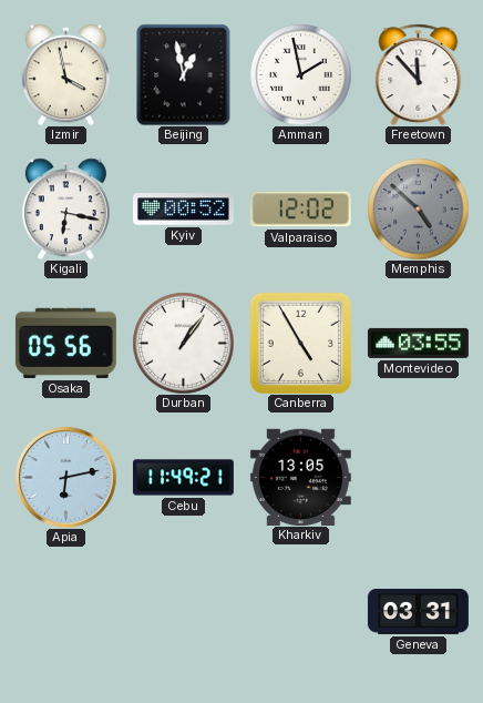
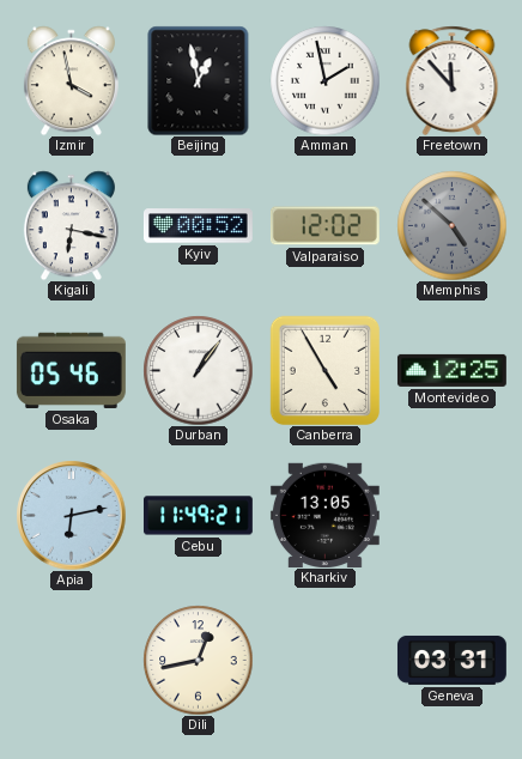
Osaka: 05:56 -> 05:46
Montevideo: 03:55 -> 12:25
Dili: none -> 12:43
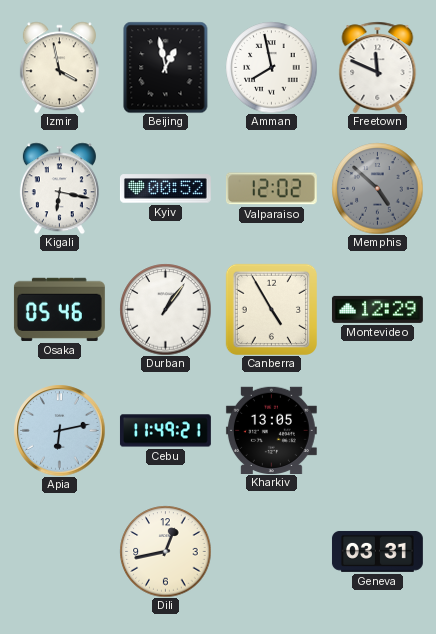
Amman: 1:58 -> 7:58
Freetown: 11:53 -> 11:49
Montevideo: 12:25 -> 12:29
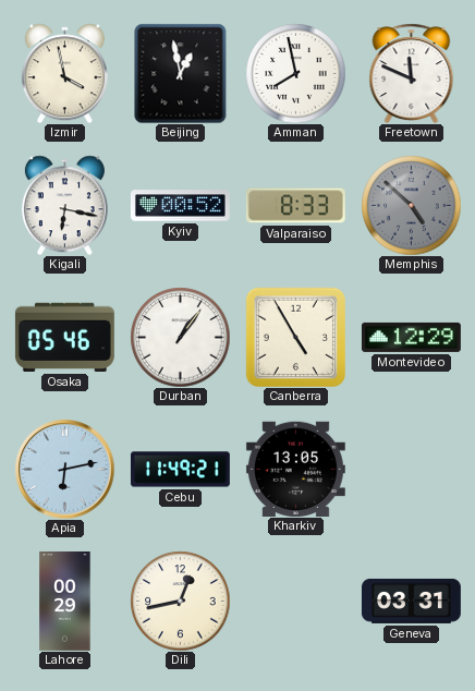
Valparaiso: 12:02 -> 8:33
Lahore: none -> 00:29
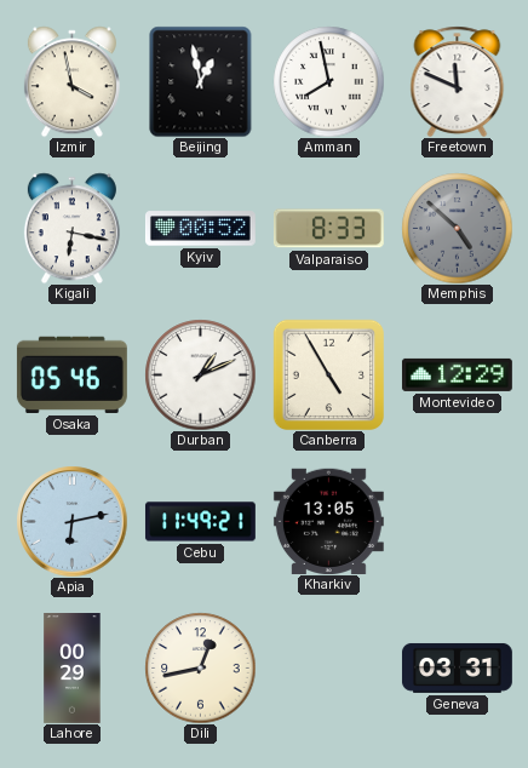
Durban: 1:06 -> 1:11
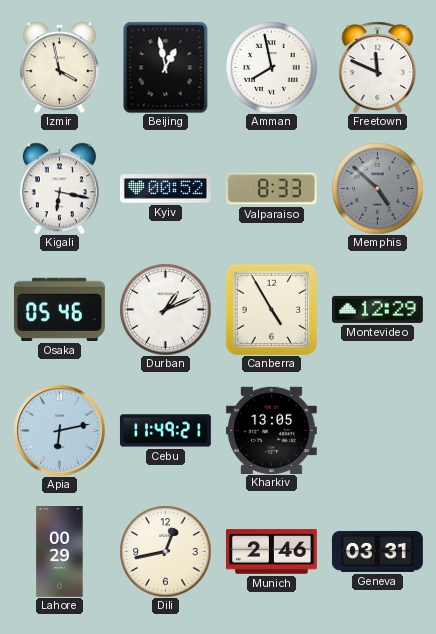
Munich: none -> 2:46
